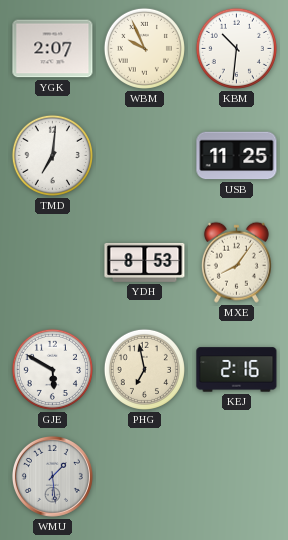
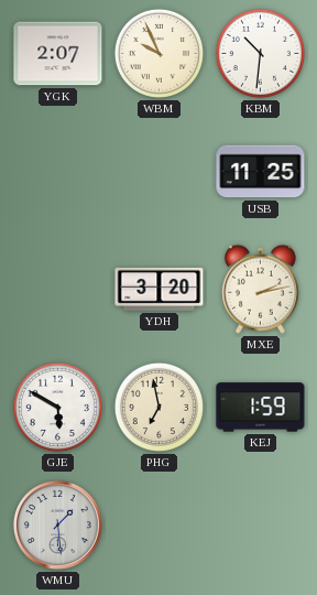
TMD: 7:01 -> none
YDH: 8:53 -> 3:20
MXE: 8:06 -> 2:13
KEJ: 2:16 -> 1:59
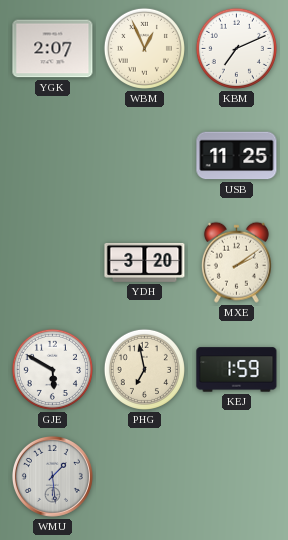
WBM: 9:56 -> 12:56
KBM: 10:31 -> 7:11
MXE: 2:13 -> 2:09
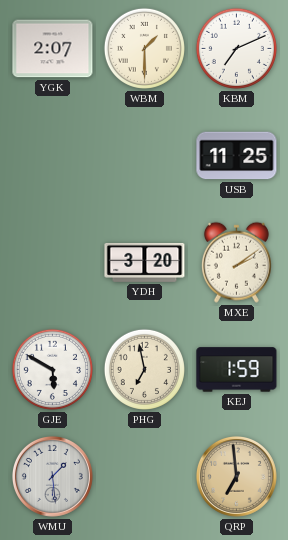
WBM: 12:56 -> 1:30
QRP: none -> 6:59
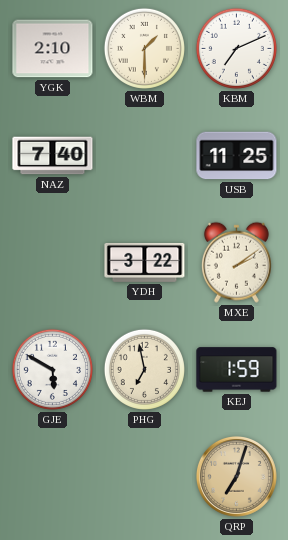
YGK: 2:07 -> 2:10
NAZ: none -> 7:40
YDH: 3:20 -> 3:22
WMU: 1:29 -> none
QRP: 6:59 -> 7:03
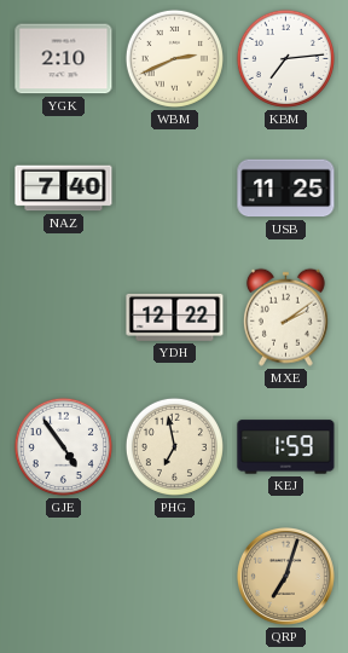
WBM: 1:30 -> 2:41
KBM: 7:11 -> 7:14
YDH: 3:22 -> 12:22
GJE: 5:50 -> 4:54
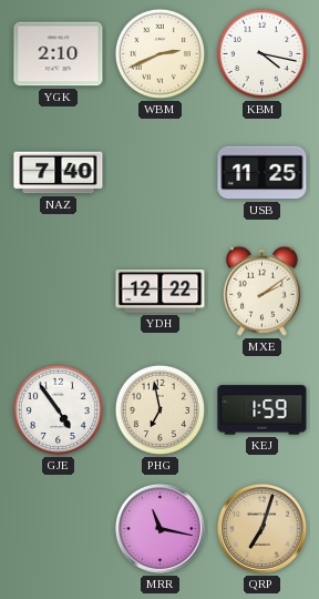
KBM: 7:14 -> 4:17
MRR: none -> 11:17
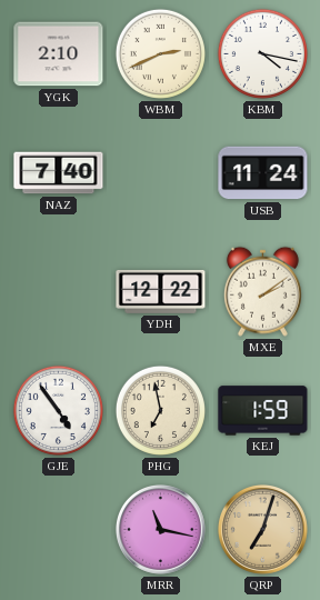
USB: 11:25 -> 11:24
